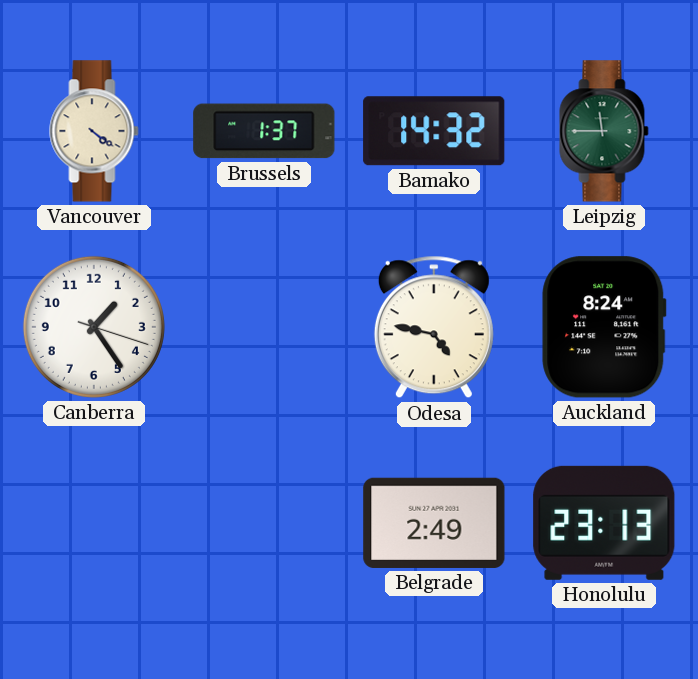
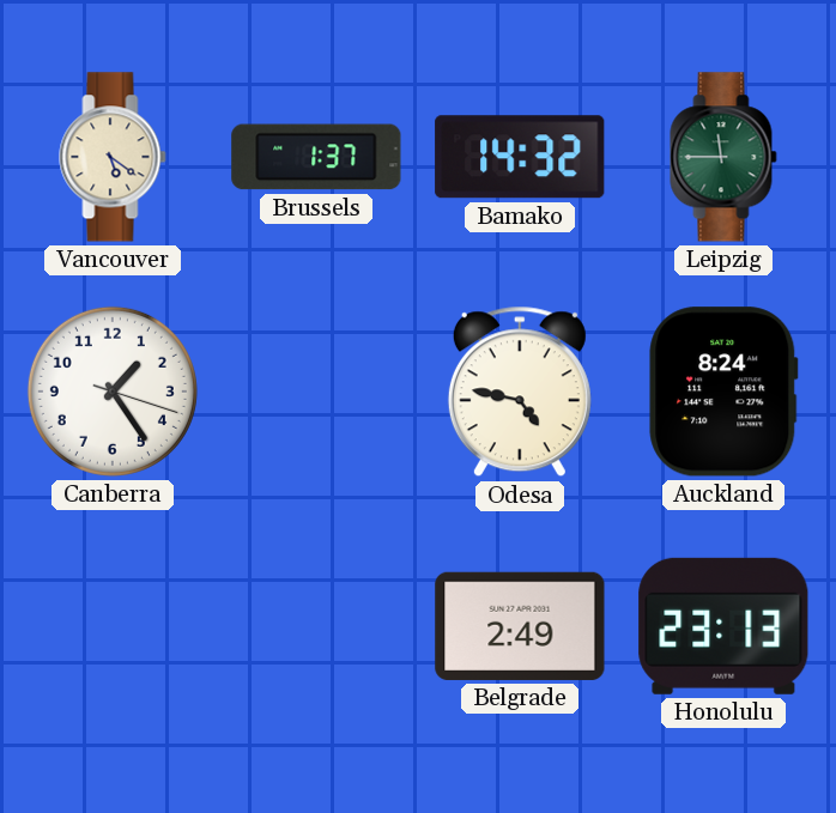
Vancouver: 4:21 -> 5:21
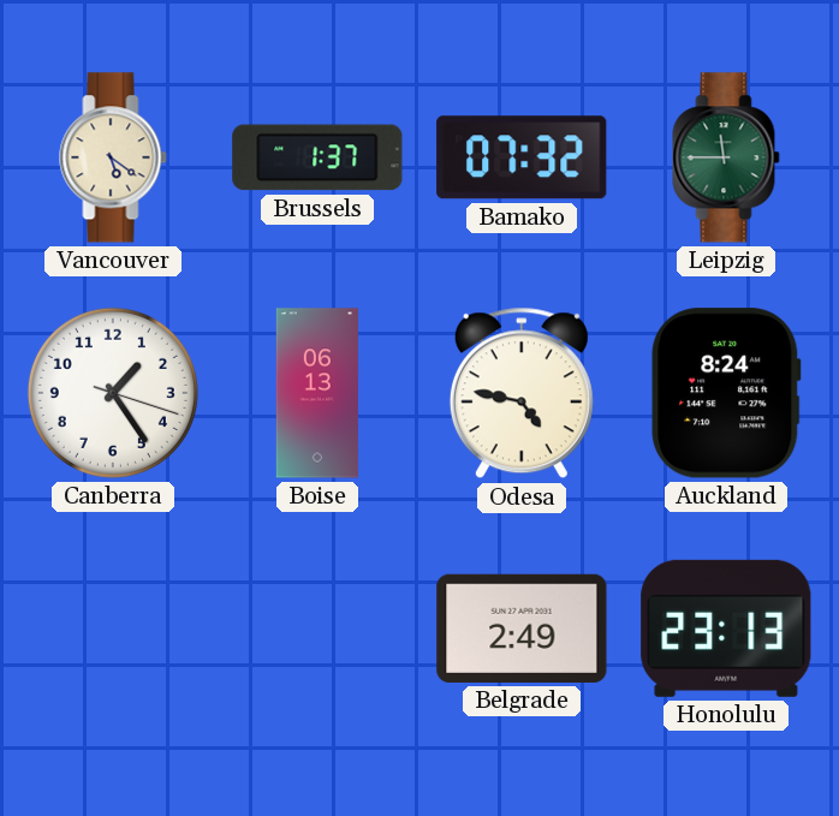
Bamako: 14:32 -> 07:32
Boise: none -> 06:13
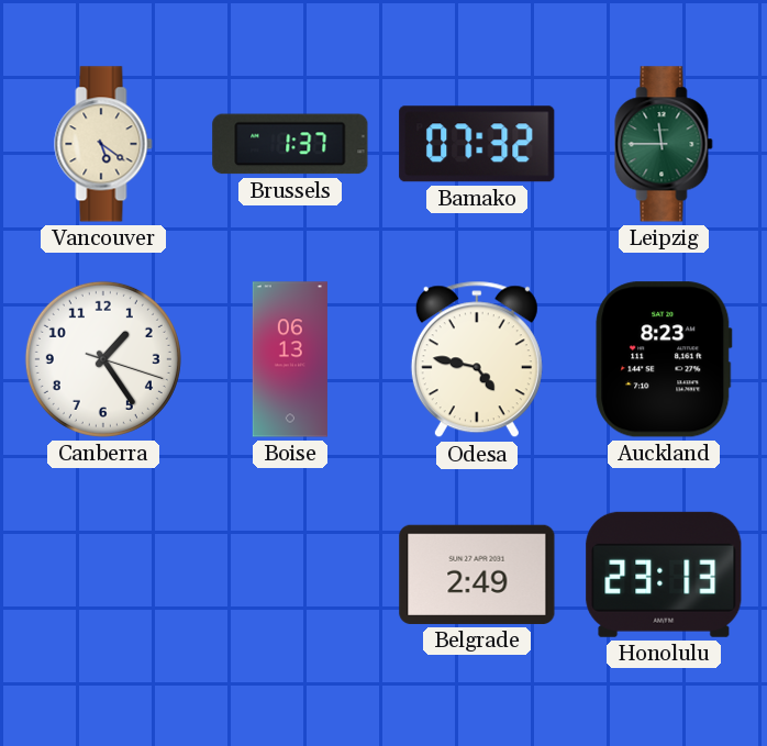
Auckland: 8:24 -> 8:23
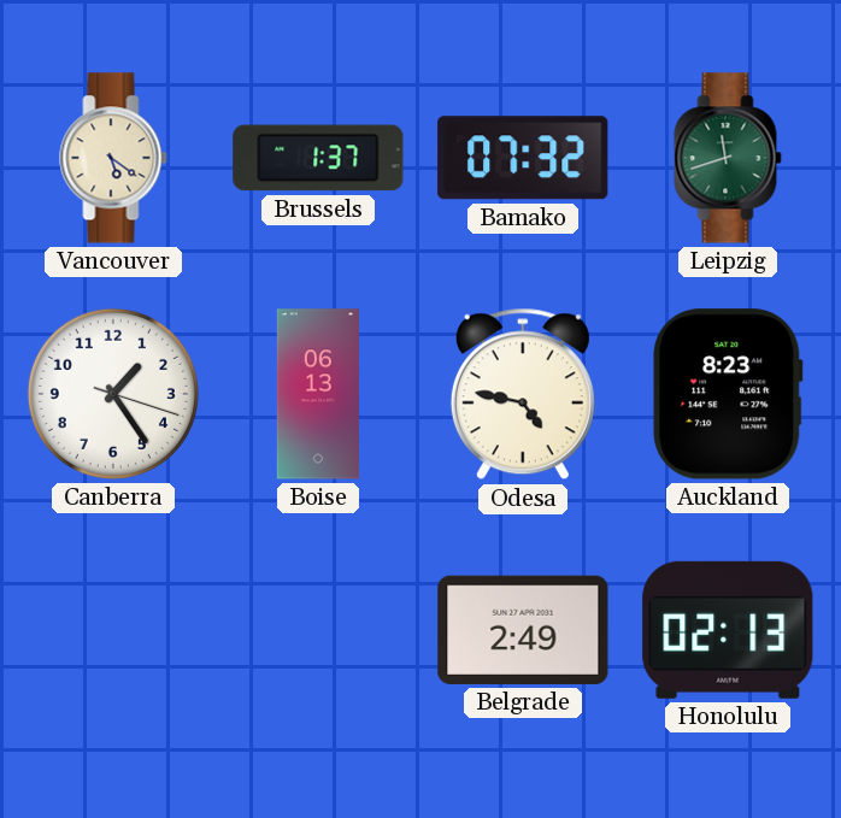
Leipzig: 11:45 -> 11:42
Honolulu: 23:13 -> 02:13
